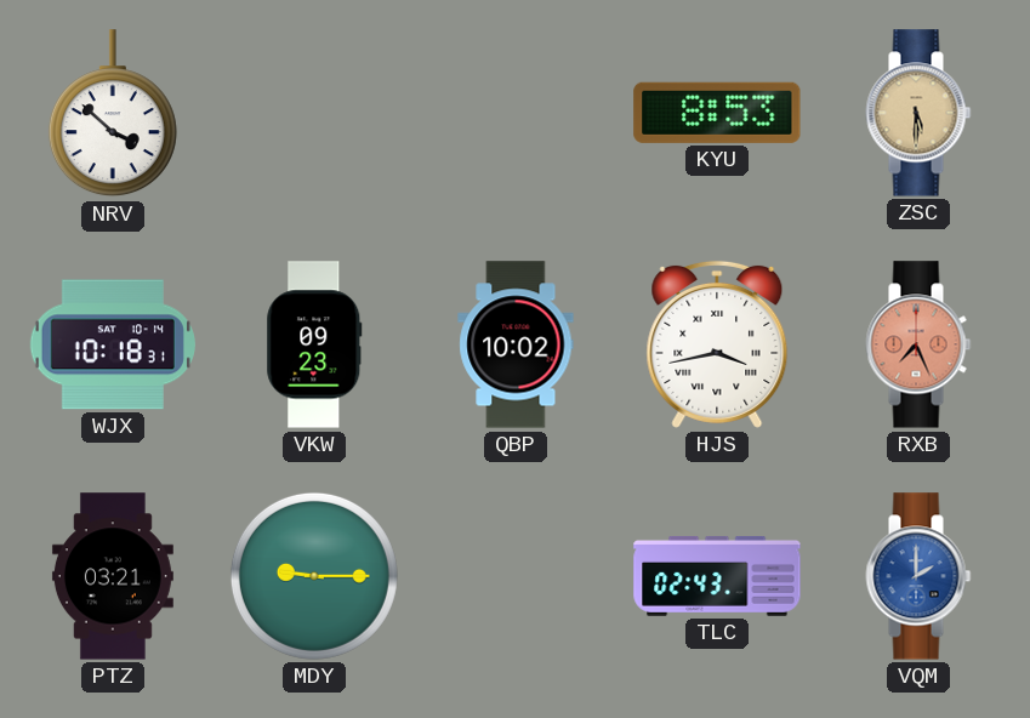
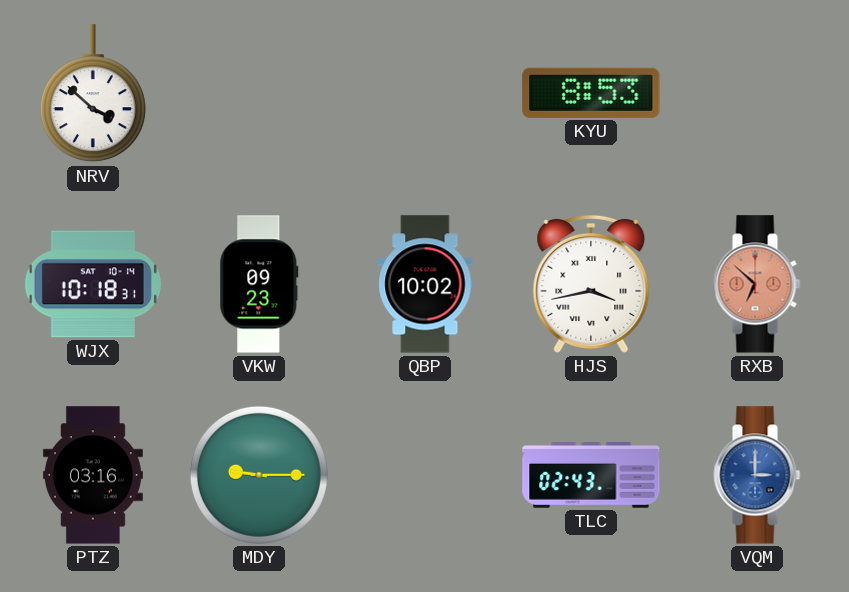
ZSC: 5:30 -> none
RXB: 7:26 -> 6:52
PTZ: 03:21 -> 03:16
VQM: 2:00 -> 3:00
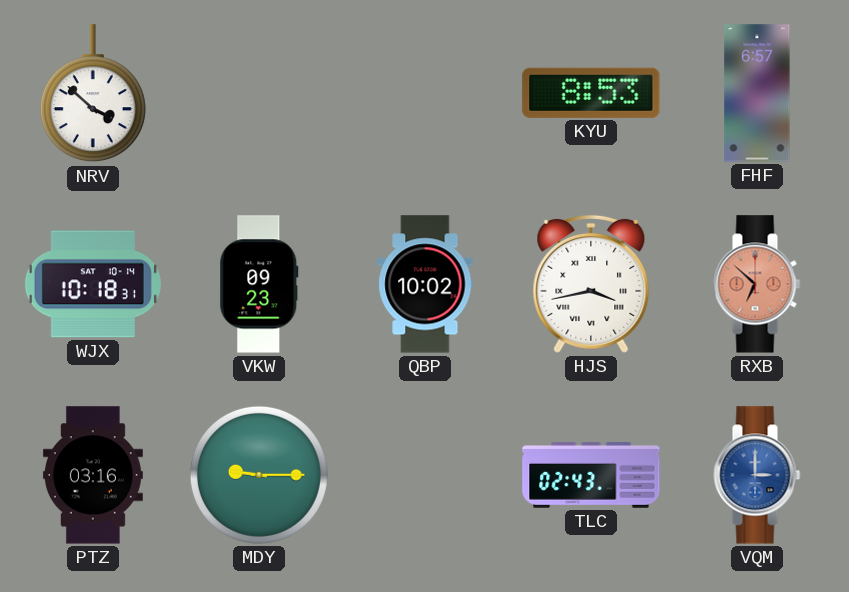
FHF: none -> 6:57
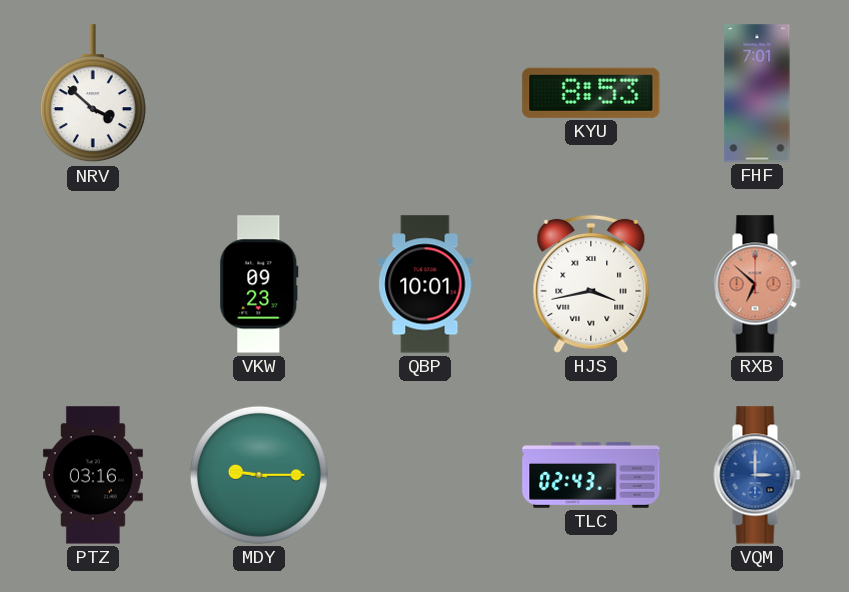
FHF: 6:57 -> 7:01
WJX: 10:18 -> none
QBP: 10:02 -> 10:01
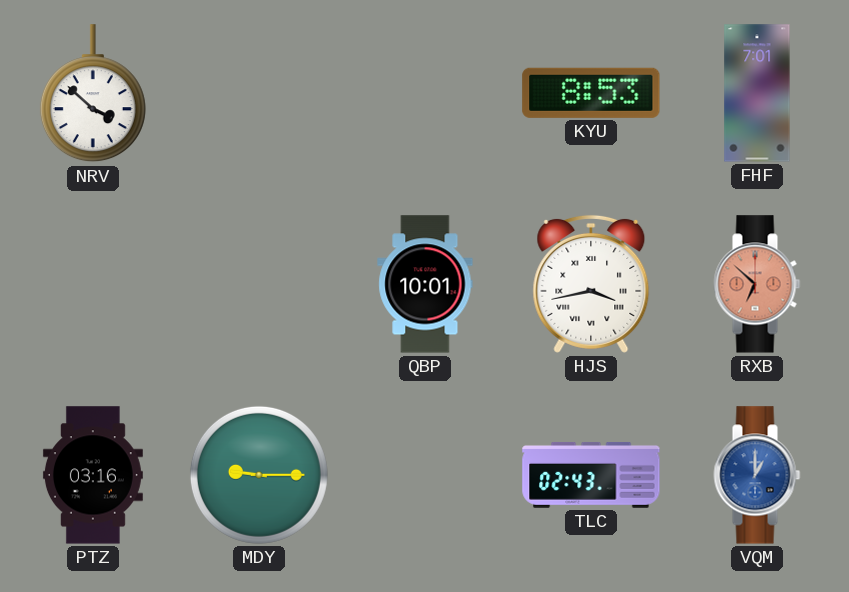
VKW: 09:23 -> none
VQM: 3:00 -> 1:00
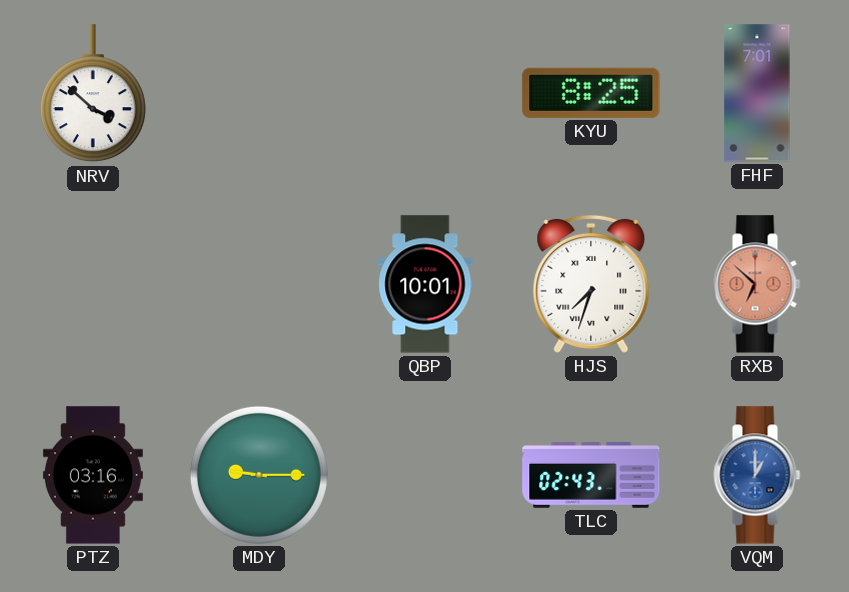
KYU: 8:53 -> 8:25
HJS: 3:43 -> 7:33
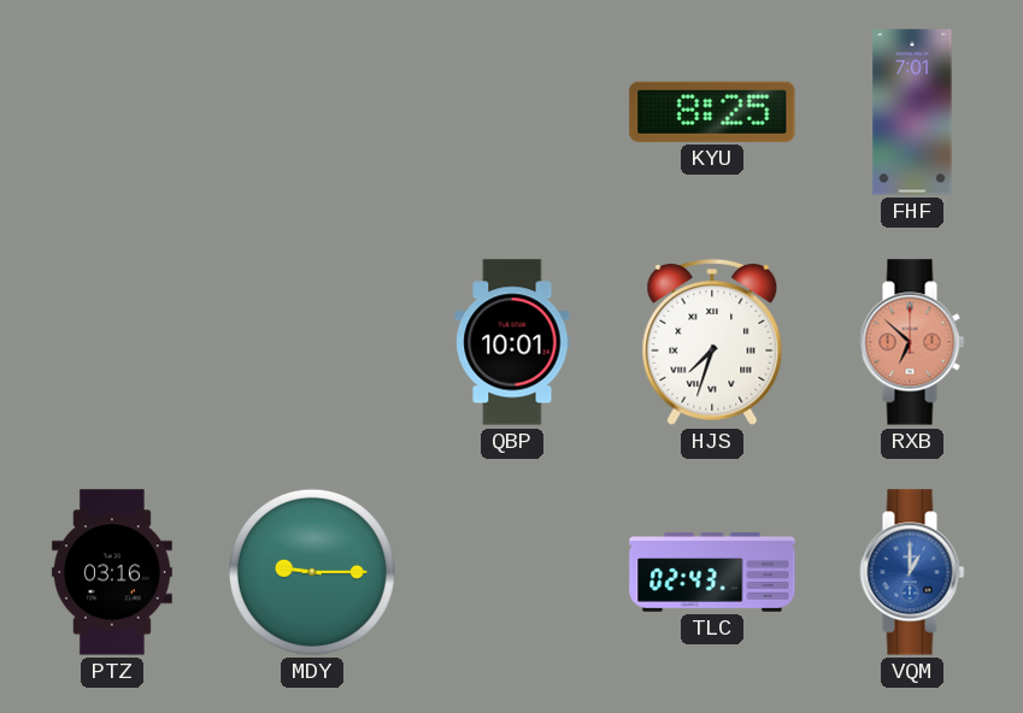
NRV: 3:52 -> none
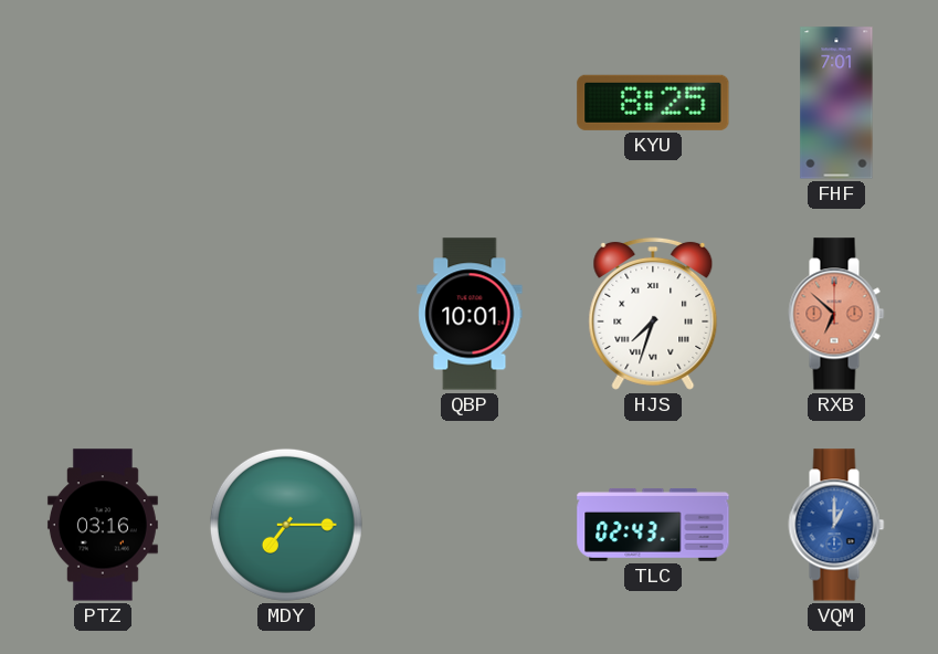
MDY: 9:15 -> 7:15
